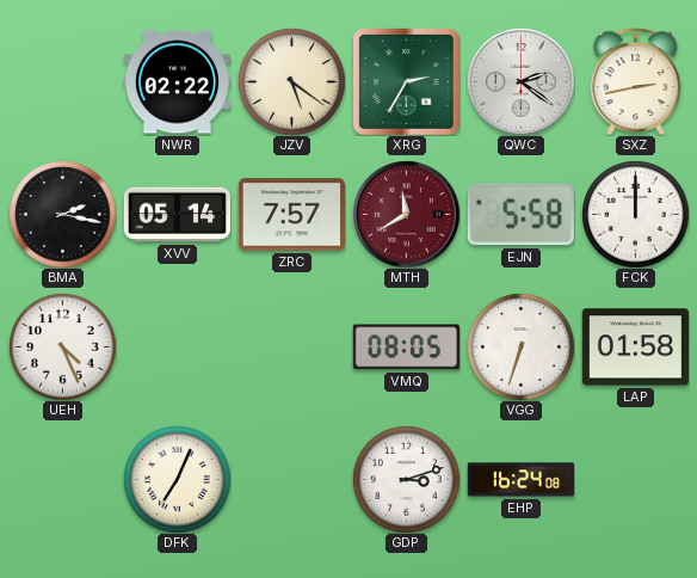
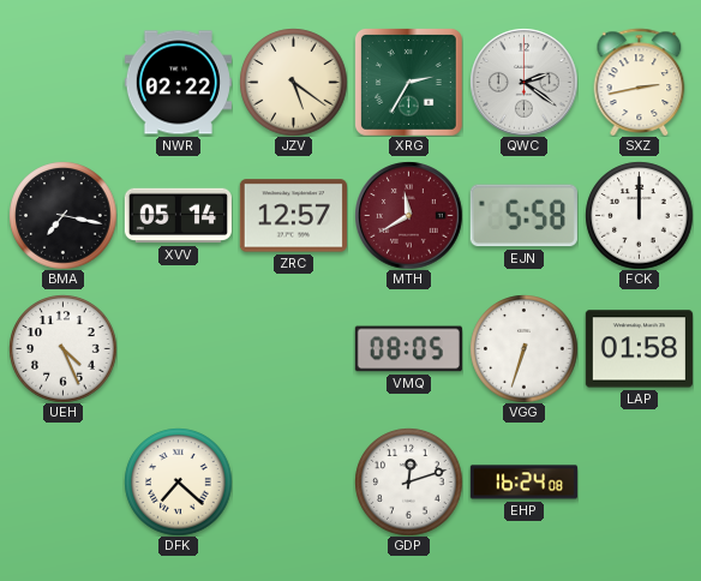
BMA: 2:17 -> 7:17
ZRC: 7:57 -> 12:57
DFK: 7:04 -> 7:22
GDP: 3:12 -> 12:12
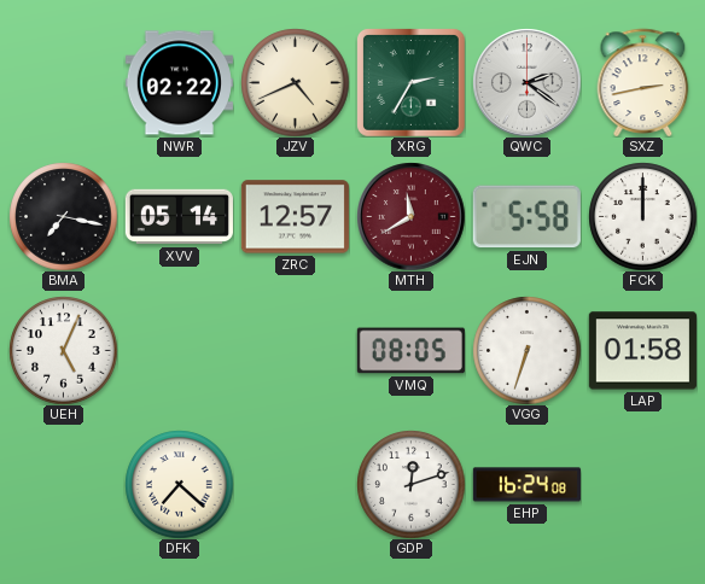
JZV: 5:21 -> 4:41
UEH: 4:26 -> 5:04
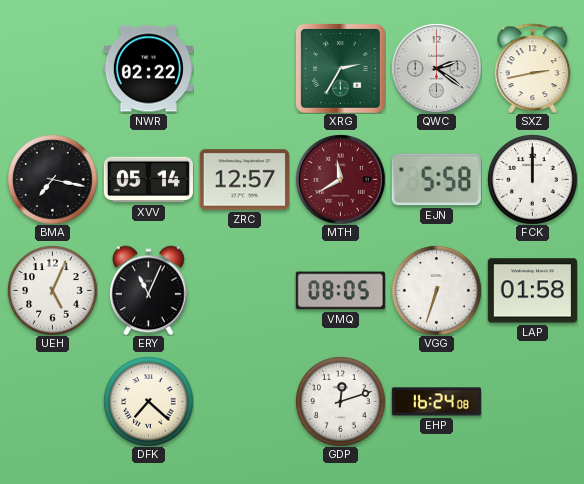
JZV: 4:41 -> none
ERY: none -> 11:04
